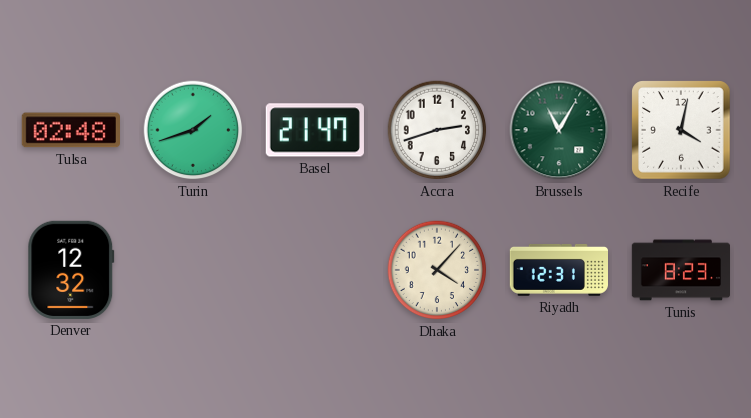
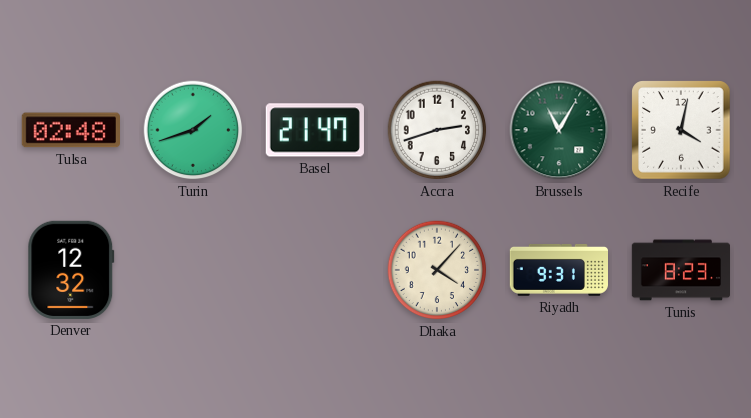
Riyadh: 12:31 -> 9:31
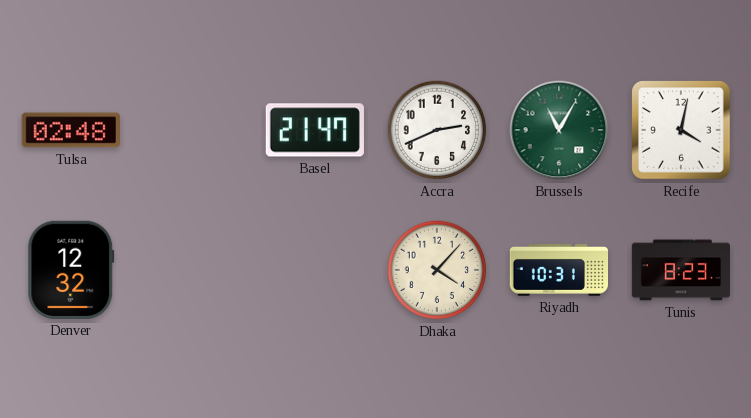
Turin: 1:42 -> none
Accra: 2:42 -> 2:41
Riyadh: 9:31 -> 10:31
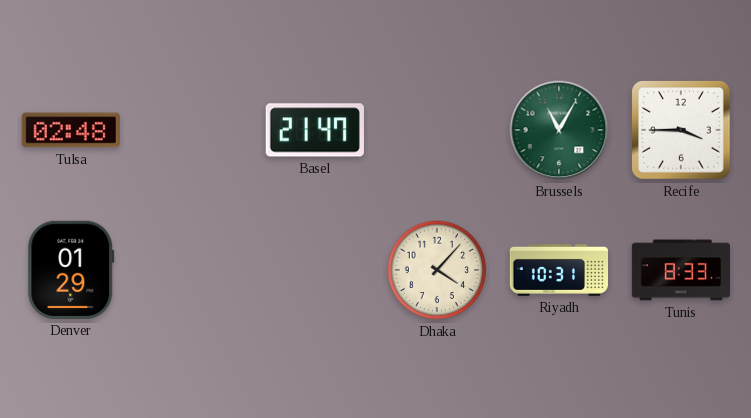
Accra: 2:41 -> none
Recife: 4:02 -> 3:45
Denver: 12:32 -> 01:29
Tunis: 8:23 -> 8:33
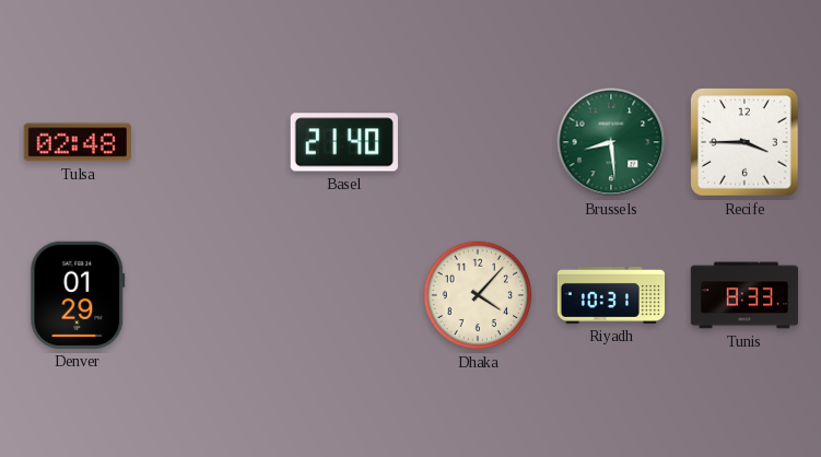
Basel: 21:47 -> 21:40
Brussels: 11:05 -> 8:29
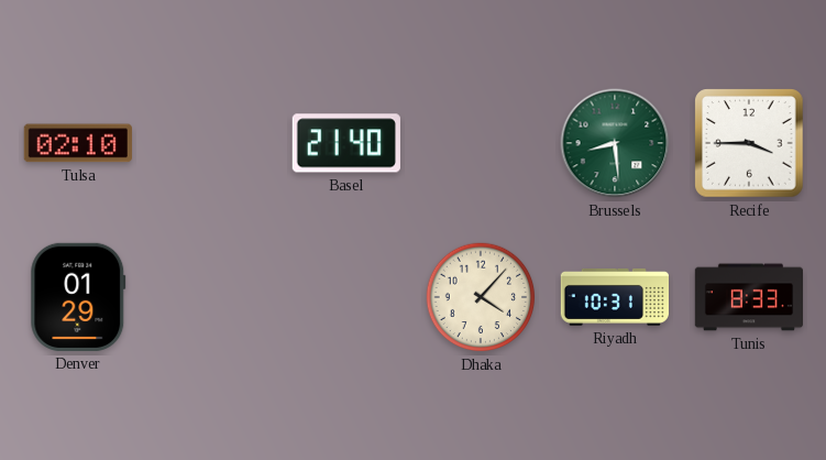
Tulsa: 02:48 -> 02:10
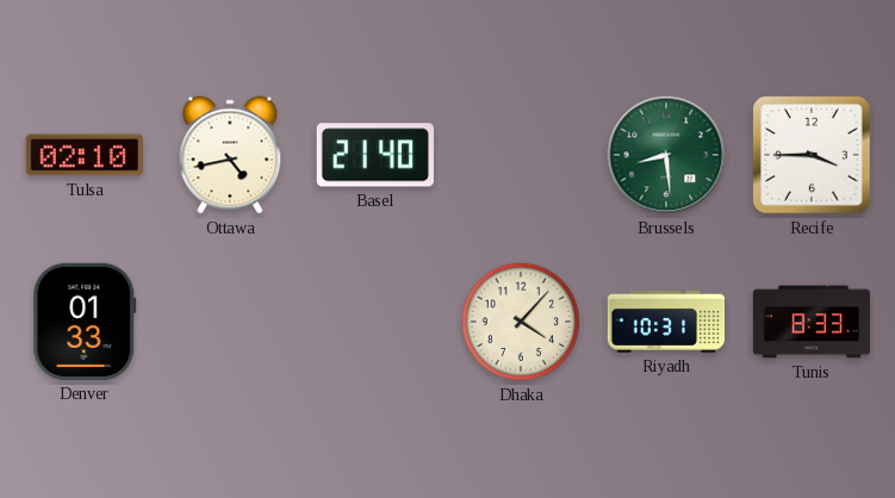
Ottawa: none -> 4:43
Denver: 01:29 -> 01:33
